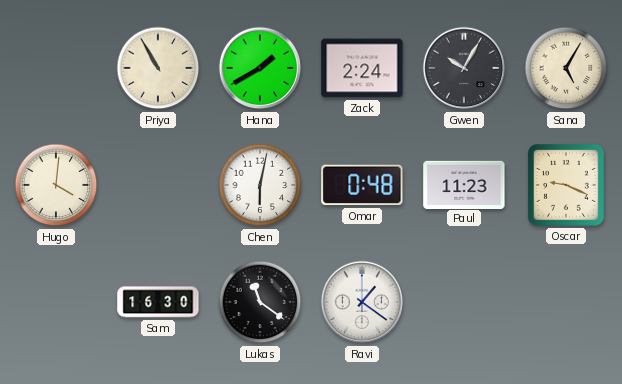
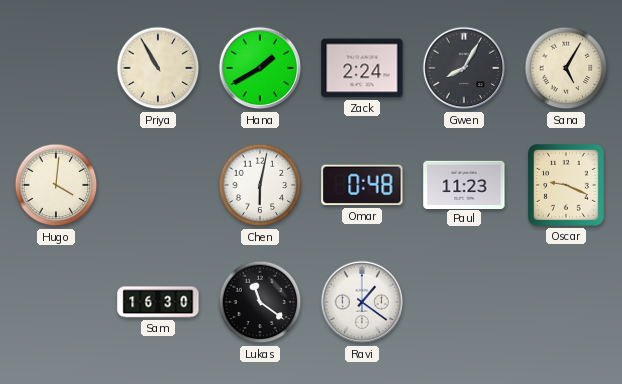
Gwen: 10:05 -> 8:05
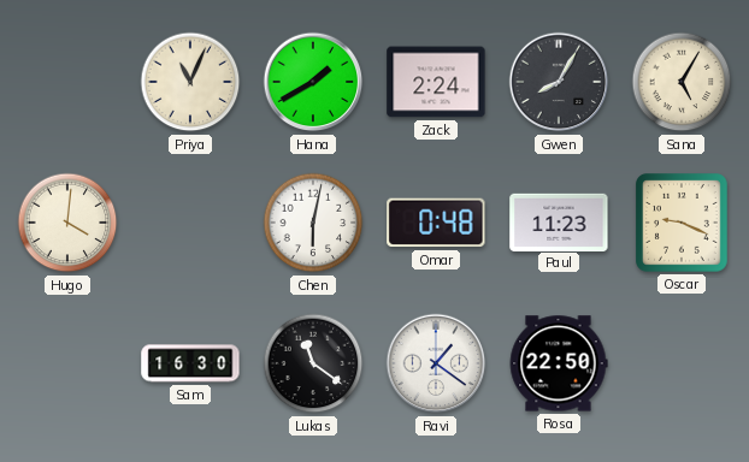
Priya: 10:55 -> 11:04
Rosa: none -> 22:50
